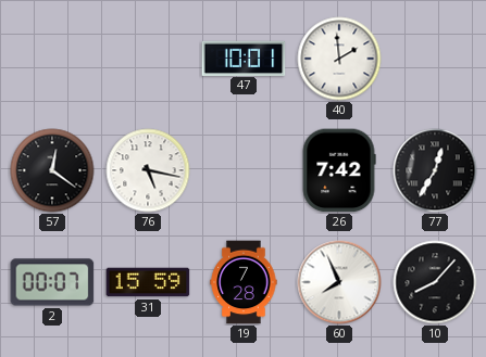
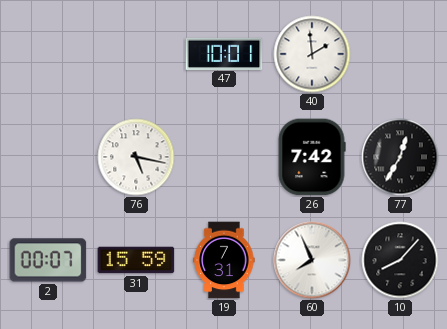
57: 12:21 -> none
19: 7:28 -> 7:31
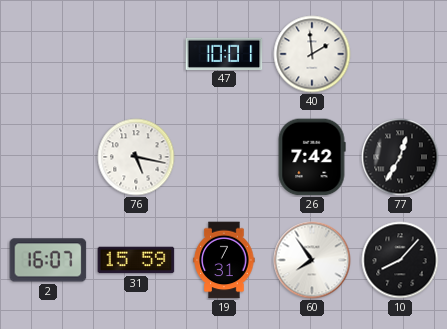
2: 00:07 -> 16:07
60: 7:56 -> 7:54
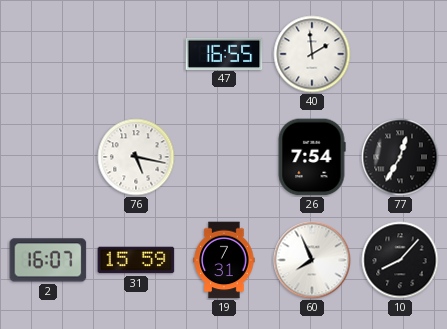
47: 10:01 -> 16:55
26: 7:42 -> 7:54
60: 7:54 -> 7:56
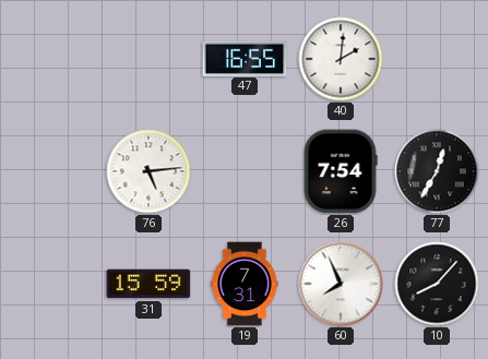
40: 1:59 -> 2:01
76: 5:17 -> 5:14
2: 16:07 -> none
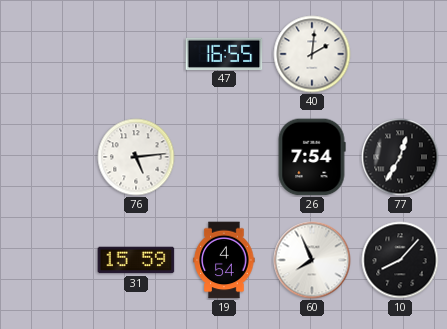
19: 7:31 -> 4:54
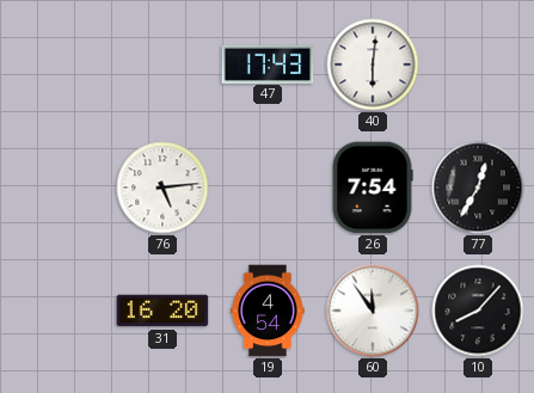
47: 16:55 -> 17:43
40: 2:01 -> 6:01
31: 15:59 -> 16:20
60: 7:56 -> 11:54
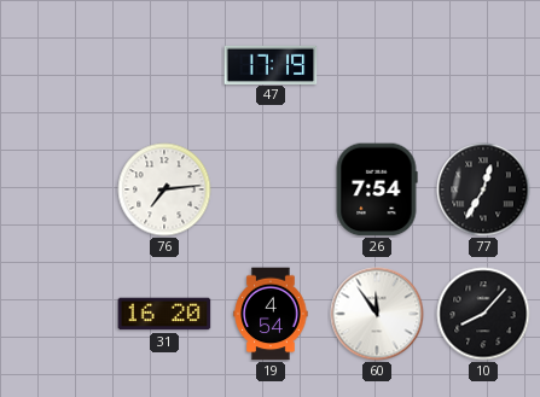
47: 17:43 -> 17:19
40: 6:01 -> none
76: 5:14 -> 7:14
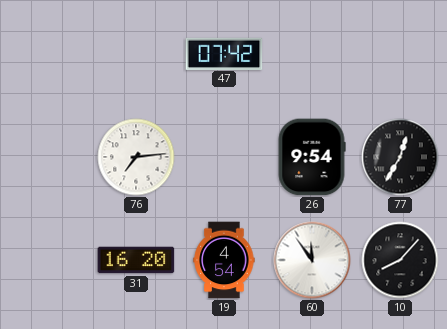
47: 17:19 -> 07:42
26: 7:54 -> 9:54
